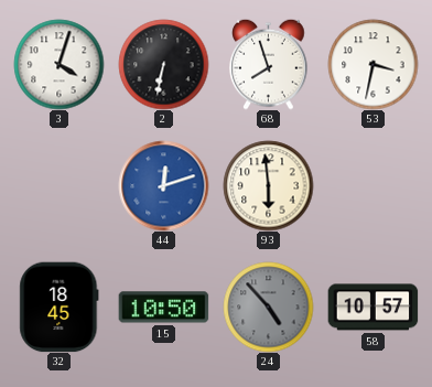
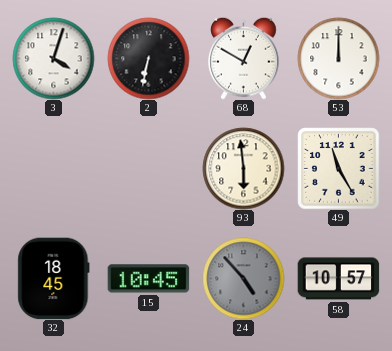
68: 7:57 -> 12:50
53: 3:32 -> 12:00
44: 12:12 -> none
49: none -> 11:25
15: 10:50 -> 10:45
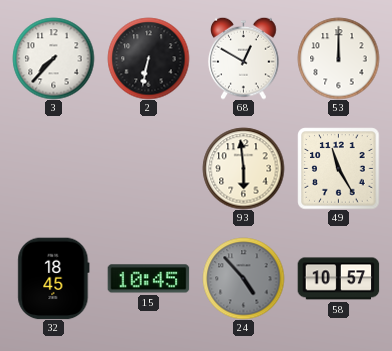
3: 4:03 -> 7:37
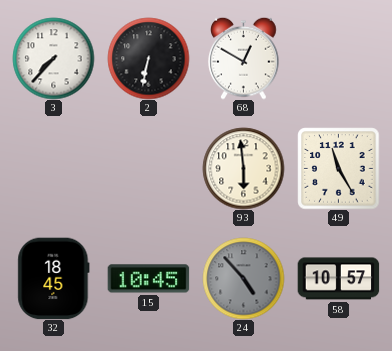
53: 12:00 -> none
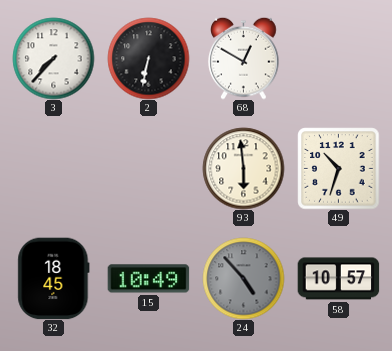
49: 11:25 -> 10:33
15: 10:45 -> 10:49
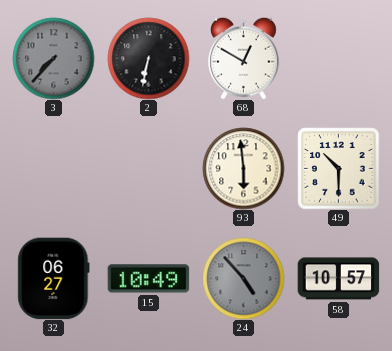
3 dial: white -> grey
49: 10:33 -> 10:30
32: 18:45 -> 06:27
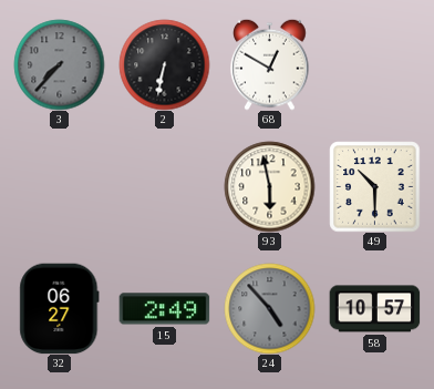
93: 5:59 -> 5:58
15: 10:49 -> 2:49
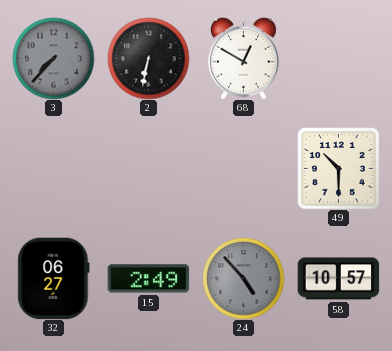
93: 5:58 -> none
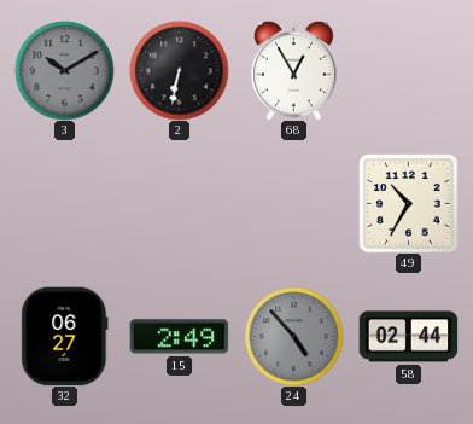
3: 7:37 -> 10:10
68: 12:50 -> 12:55
49: 10:30 -> 10:35
58: 10:57 -> 02:44
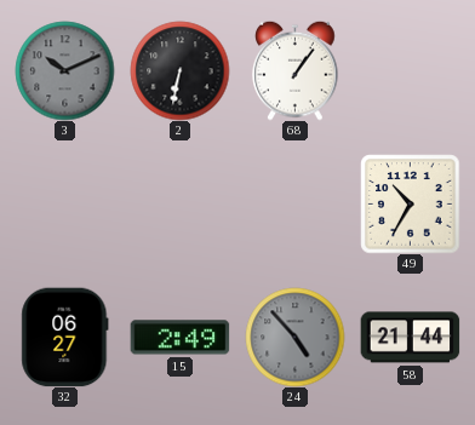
3: 10:10 -> 10:11
68: 12:55 -> 1:06
58: 02:44 -> 21:44
